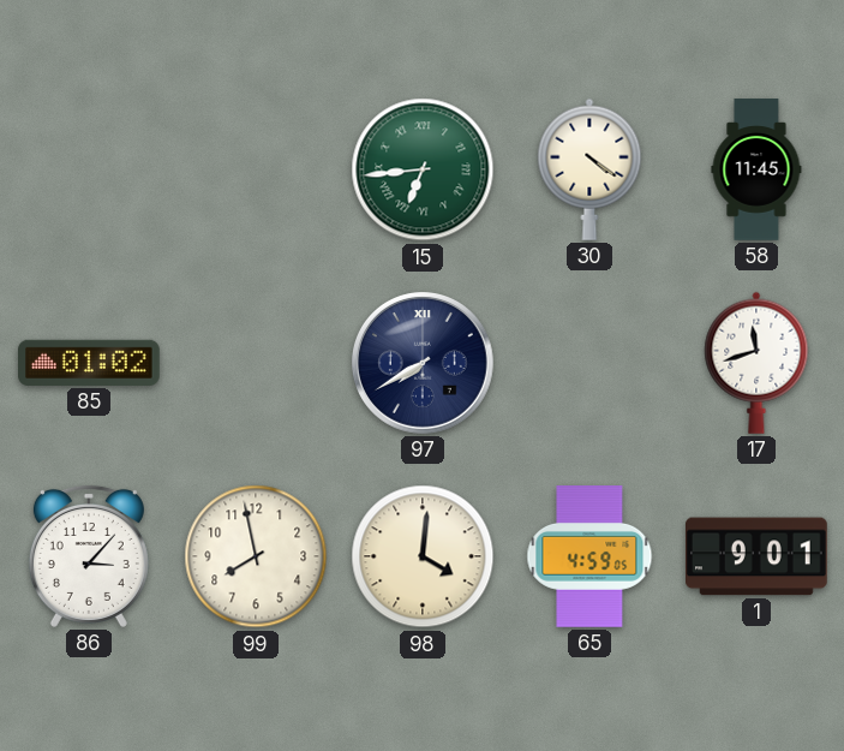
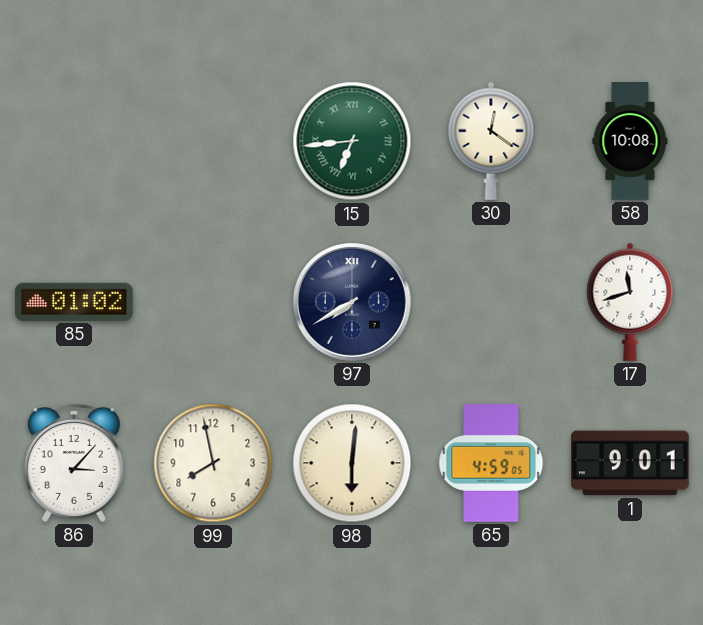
30: 4:21 -> 12:21
58: 11:45 -> 10:08
98: 4:01 -> 6:01
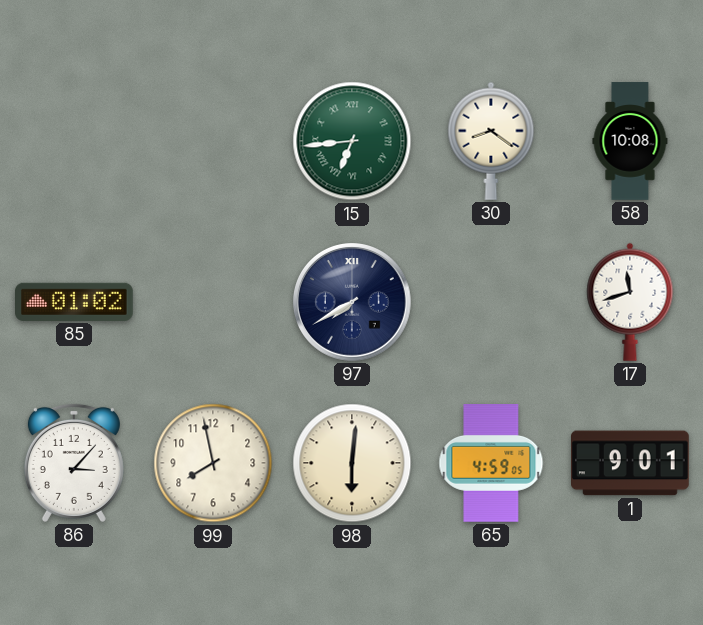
30: 12:21 -> 8:21
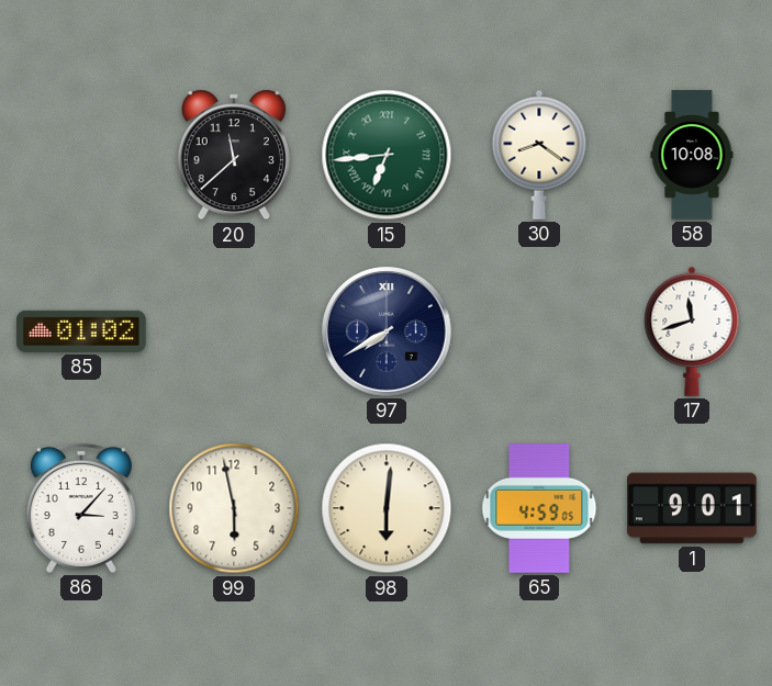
20: none -> 11:38
99: 7:58 -> 5:58
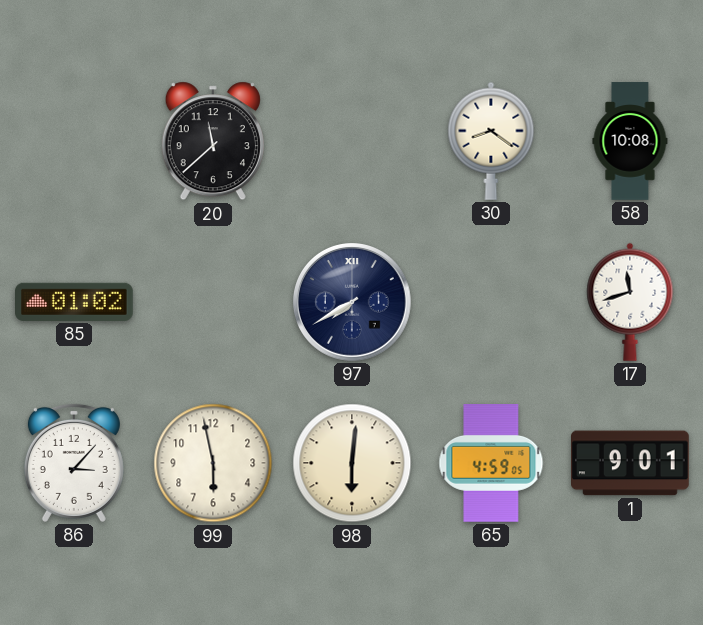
15: 6:44 -> none
